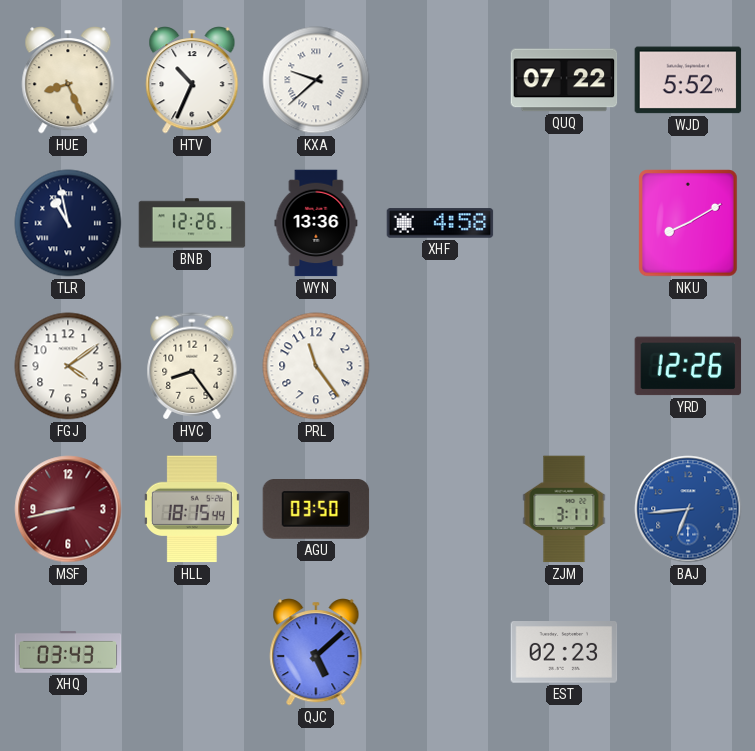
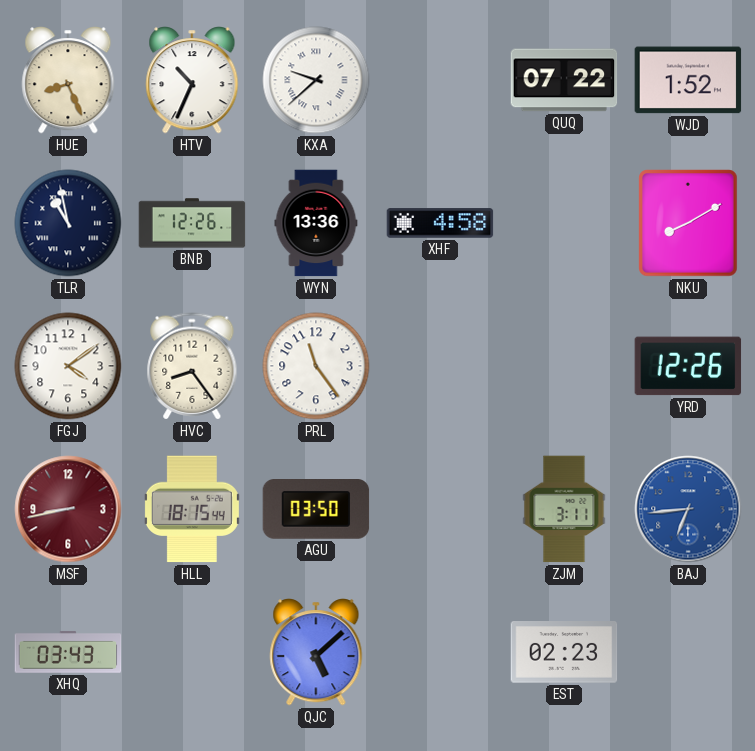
WJD: 5:52 -> 1:52
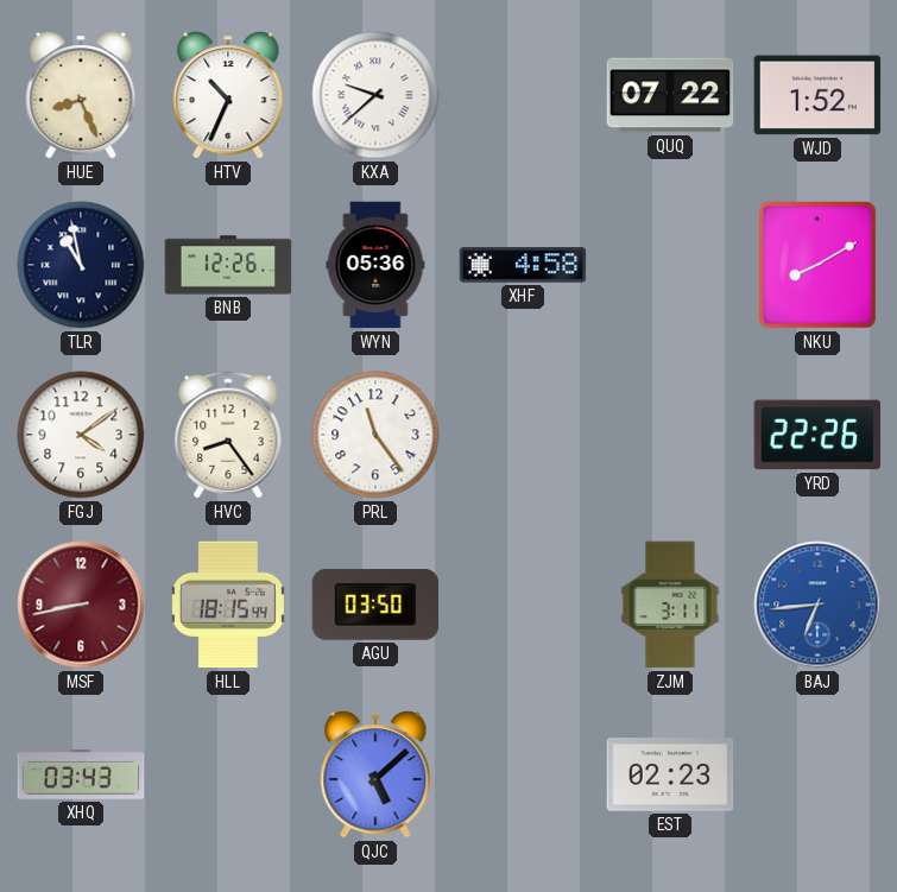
WYN: 13:36 -> 05:36
YRD: 12:26 -> 22:26
